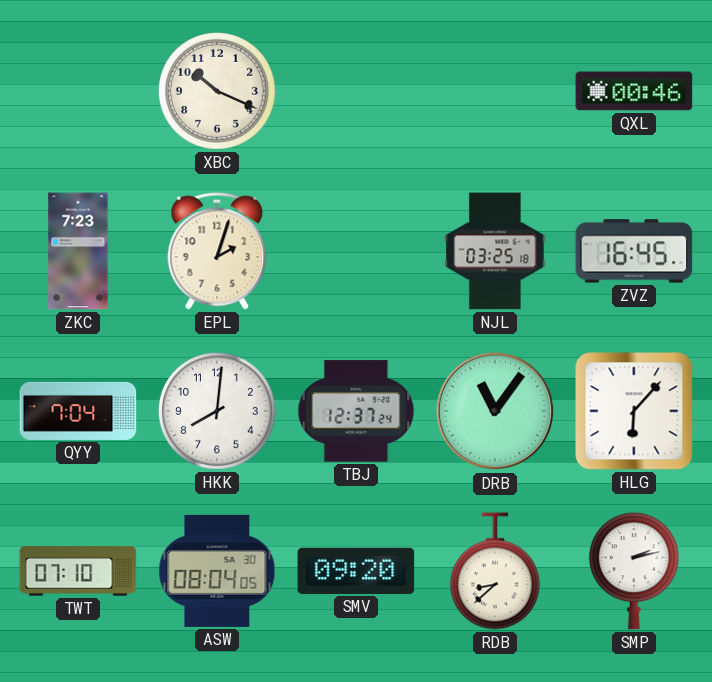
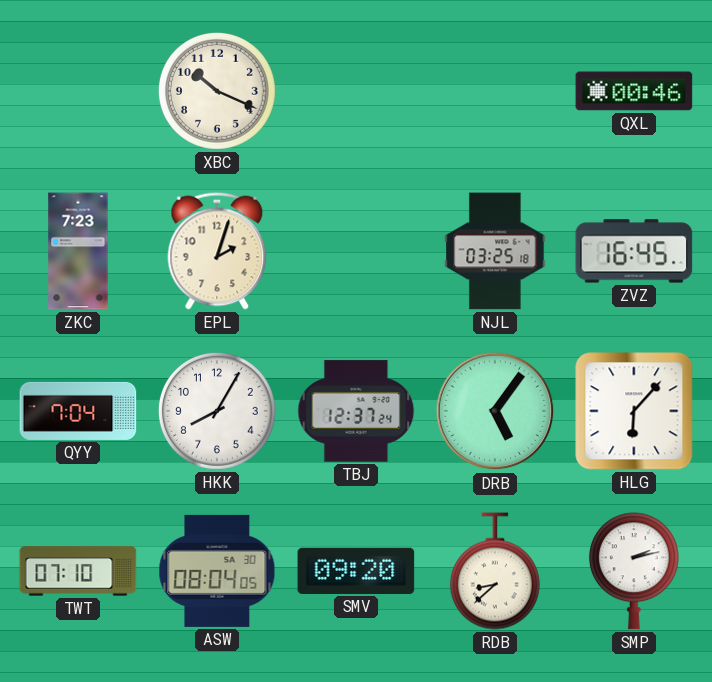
HKK: 8:01 -> 8:05
DRB: 11:06 -> 5:06
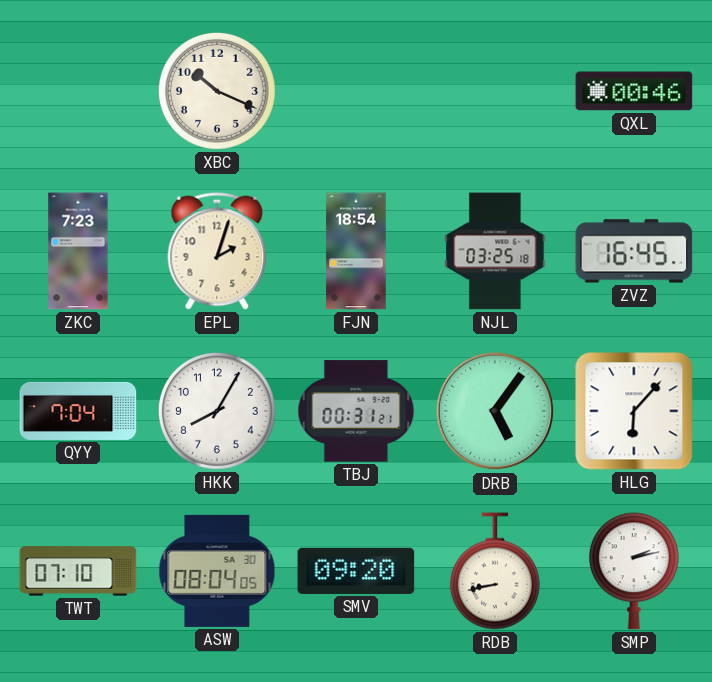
FJN: none -> 18:54
TBJ: 12:37 -> 00:31
RDB: 8:38 -> 8:43
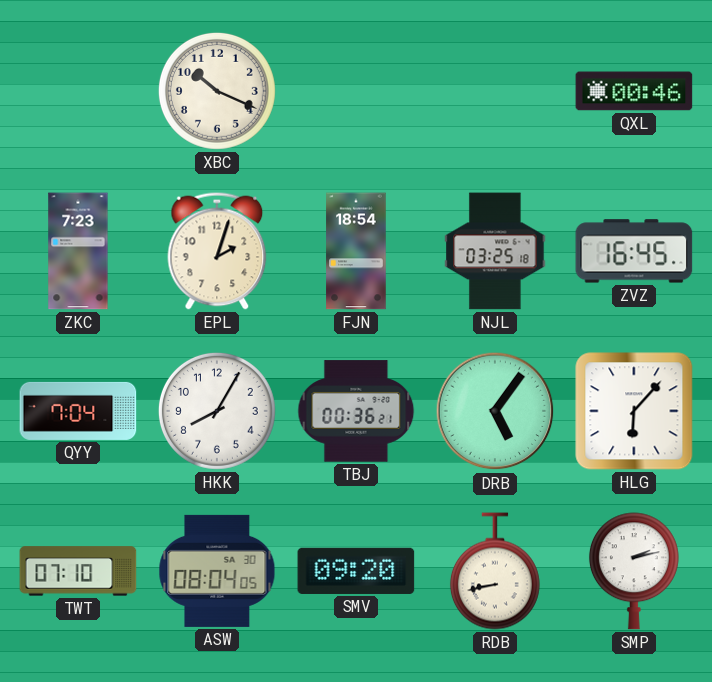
TBJ: 00:31 -> 00:36
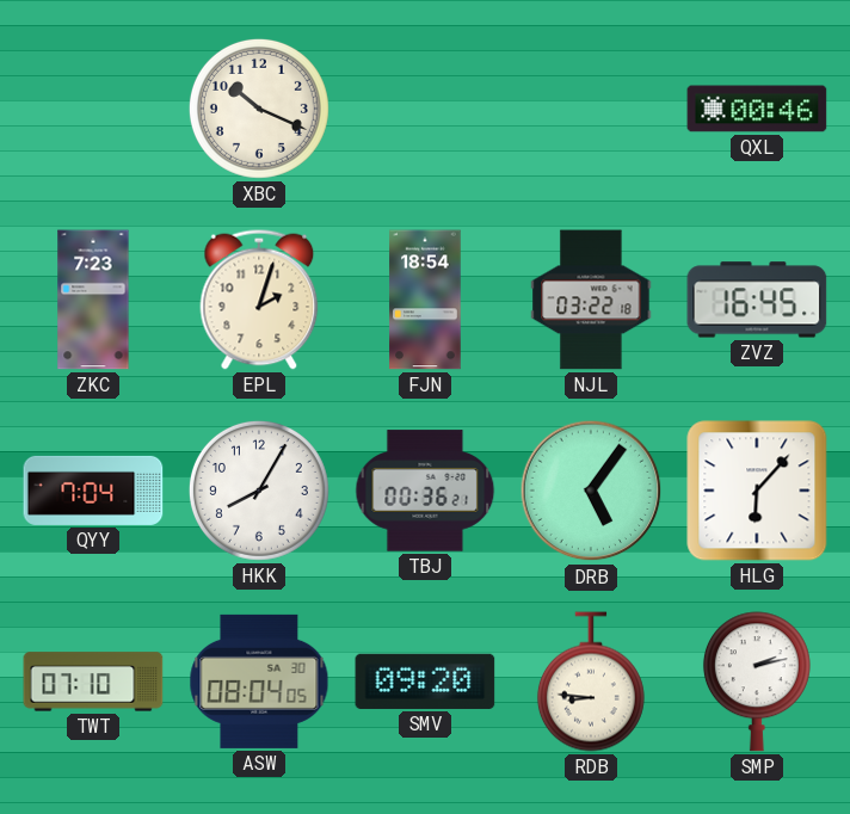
NJL: 03:25 -> 03:22
RDB: 8:43 -> 8:46
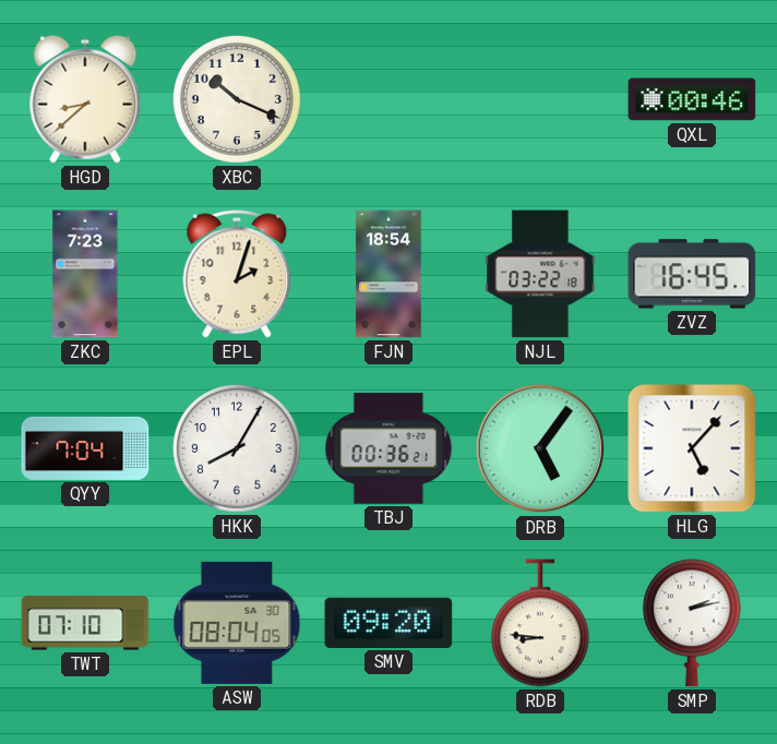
HGD: none -> 8:38
HLG: 6:07 -> 5:07
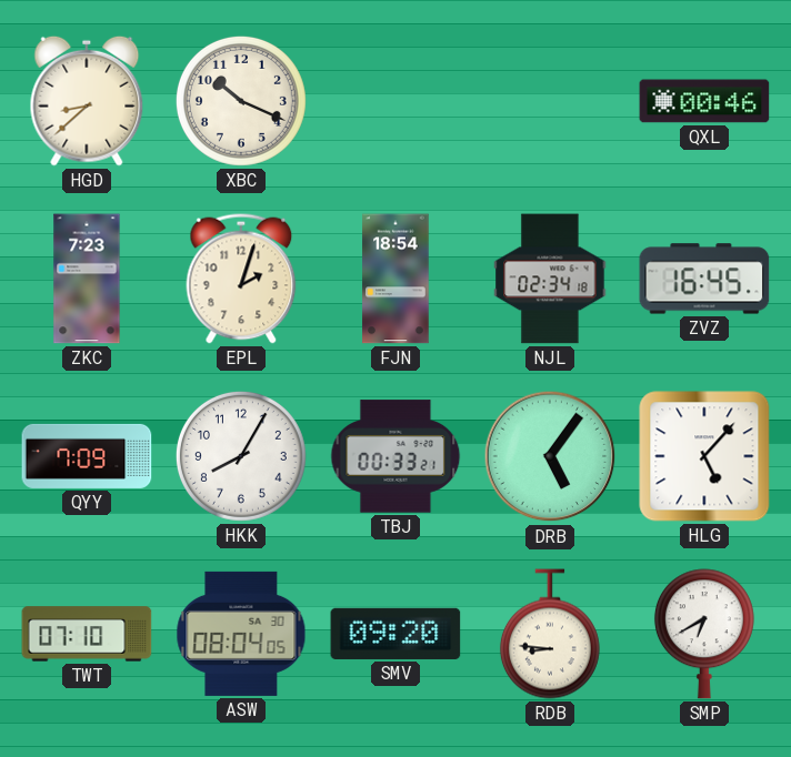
NJL: 03:22 -> 02:34
QYY: 7:04 -> 7:09
TBJ: 00:36 -> 00:33
SMP: 2:13 -> 6:40
